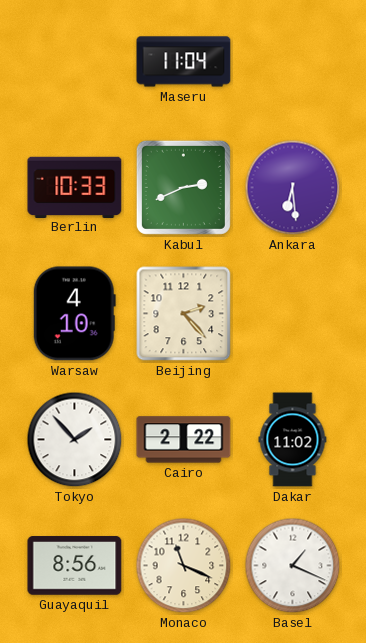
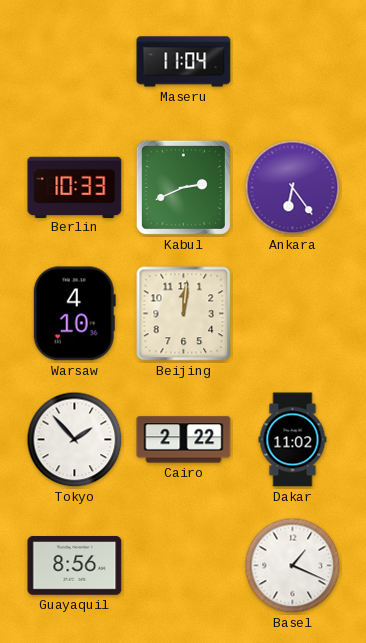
Ankara: 6:29 -> 6:24
Beijing: 2:23 -> 12:01
Monaco: 11:19 -> none
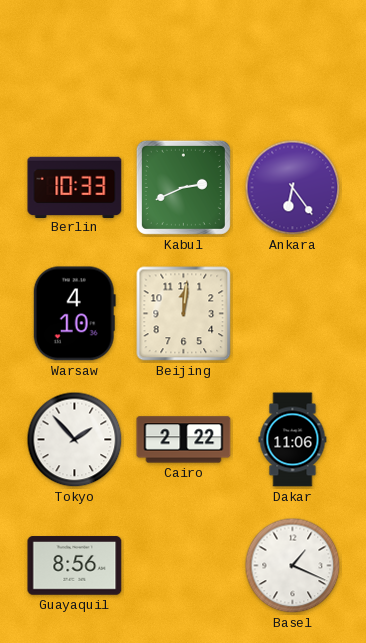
Maseru: 11:04 -> none
Dakar: 11:02 -> 11:06
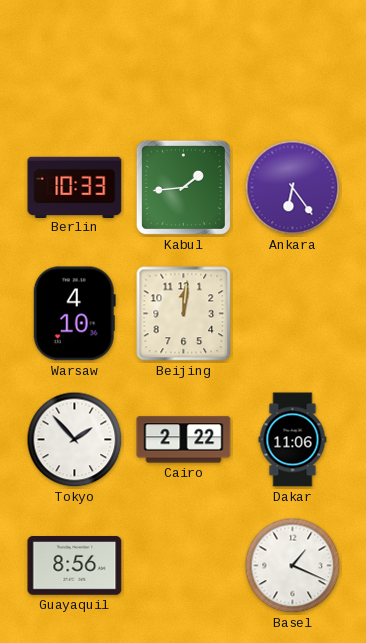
Kabul: 2:41 -> 1:44
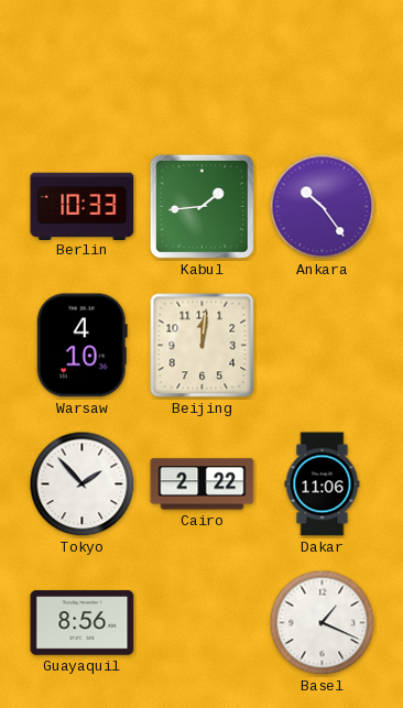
Ankara: 6:24 -> 10:24
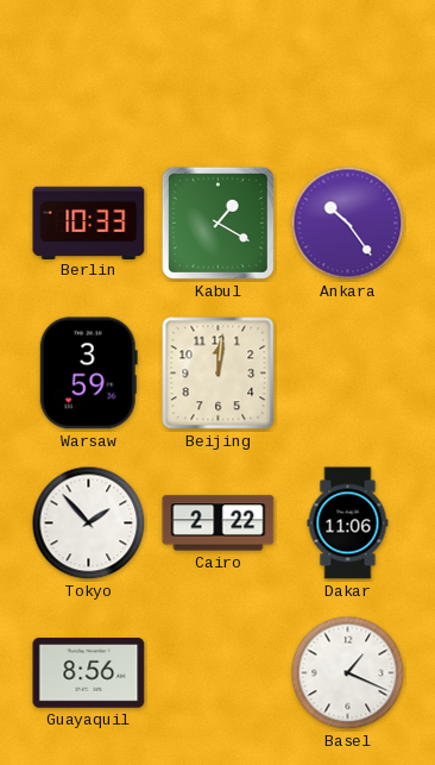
Kabul: 1:44 -> 1:20
Warsaw: 4:10 -> 3:59
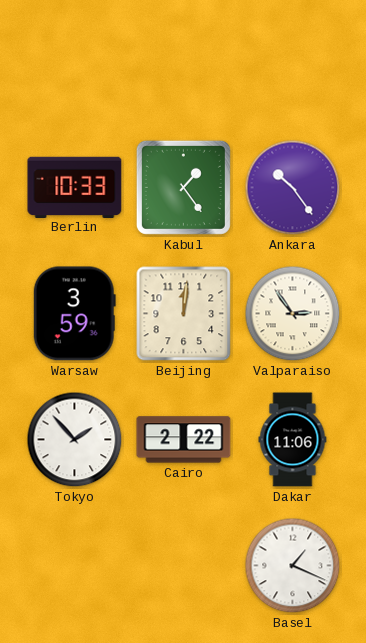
Kabul: 1:20 -> 1:24
Valparaiso: none -> 2:54
Guayaquil: 8:56 -> none
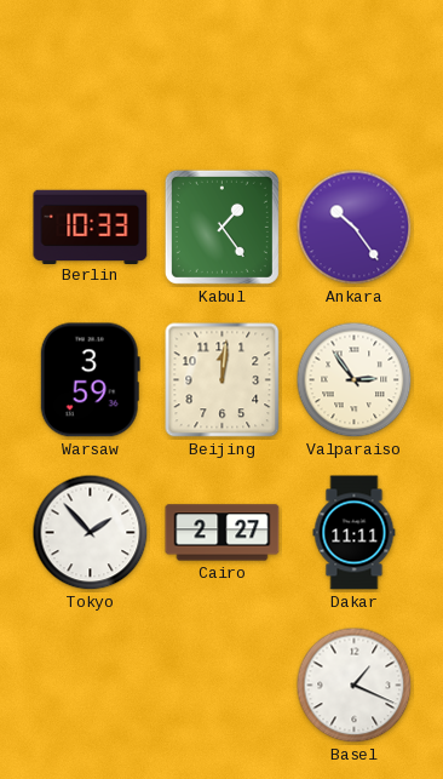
Cairo: 2:22 -> 2:27
Dakar: 11:06 -> 11:11
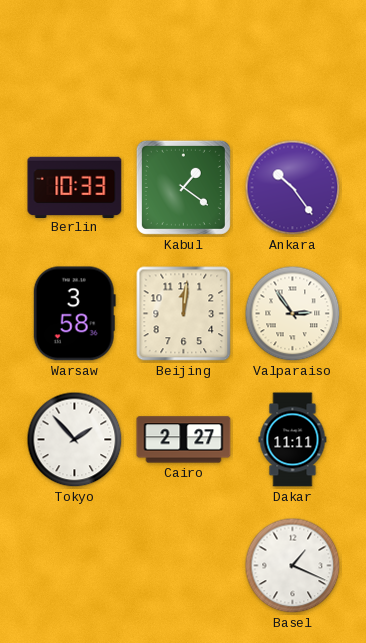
Kabul: 1:24 -> 1:21
Warsaw: 3:59 -> 3:58
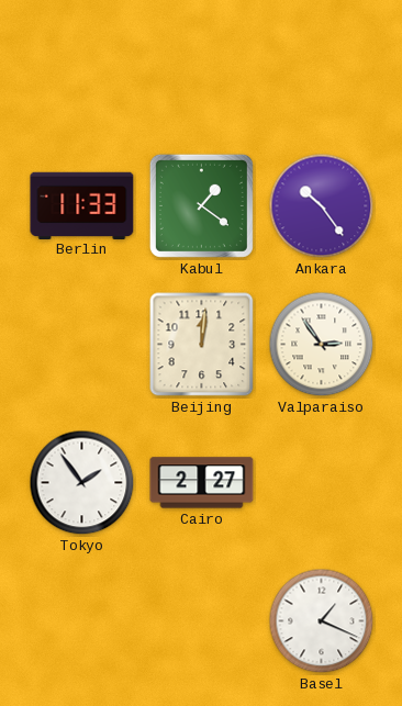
Berlin: 10:33 -> 11:33
Warsaw: 3:58 -> none
Tokyo: 1:53 -> 1:54
Dakar: 11:11 -> none
